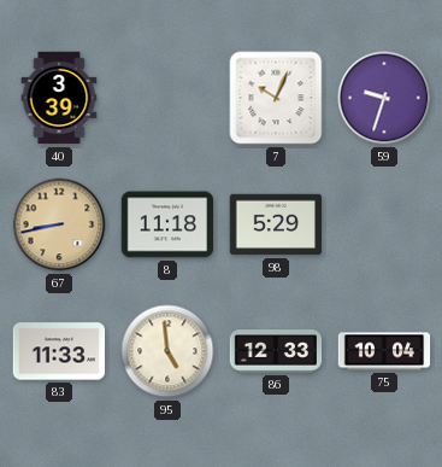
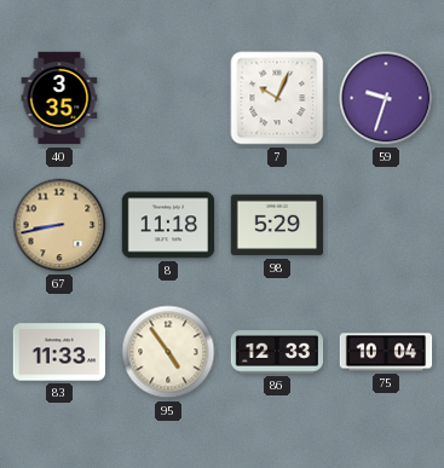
40: 3:39 -> 3:35
95: 4:59 -> 4:54
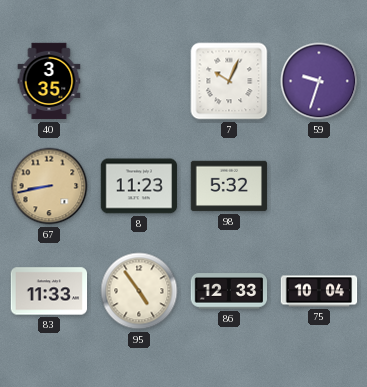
8: 11:18 -> 11:23
98: 5:29 -> 5:32
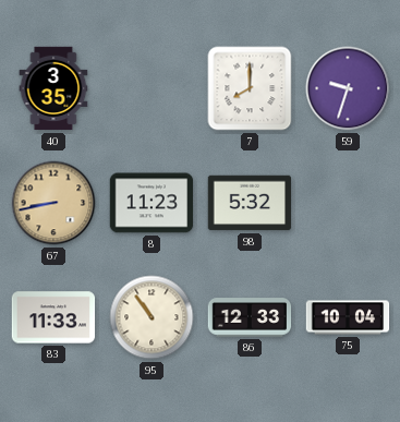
7: 10:04 -> 8:00
95: 4:54 -> 10:54
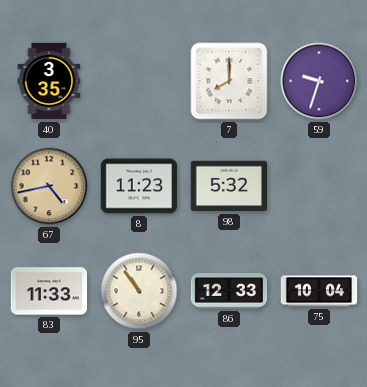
67: 8:43 -> 4:43
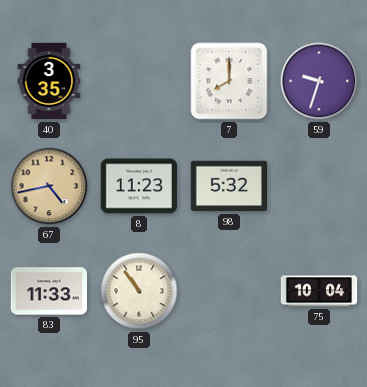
86: 12:33 -> none
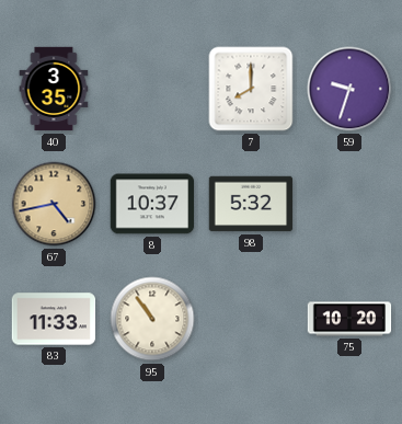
8: 11:23 -> 10:37
75: 10:04 -> 10:20
